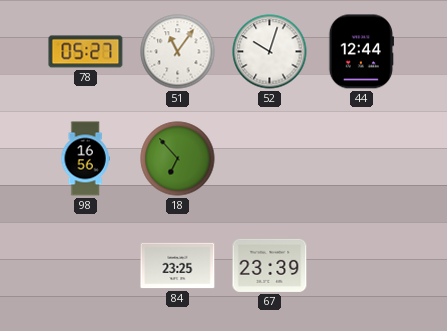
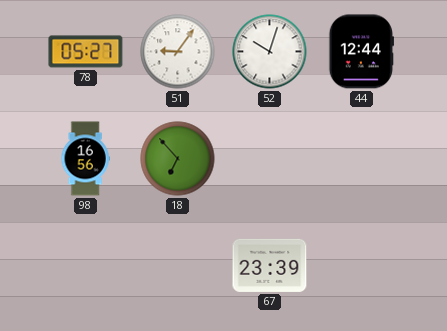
51: 11:06 -> 9:06
84: 23:25 -> none
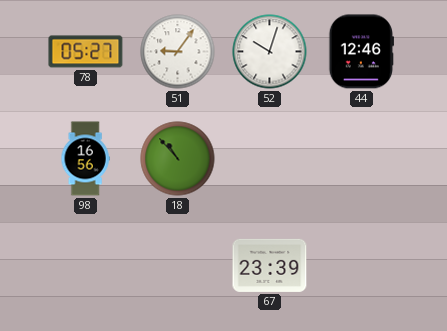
44: 12:44 -> 12:46
18: 6:53 -> 10:53
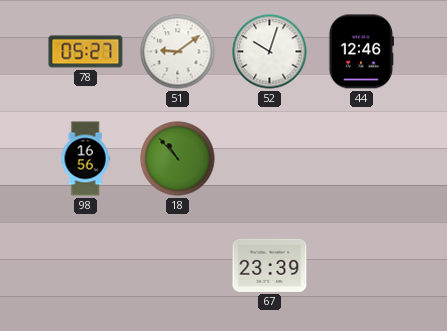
51: 9:06 -> 9:09
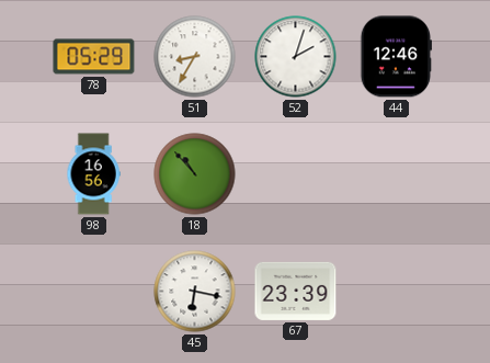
78: 05:27 -> 05:29
51: 9:09 -> 8:35
52: 10:03 -> 2:03
45: none -> 6:17
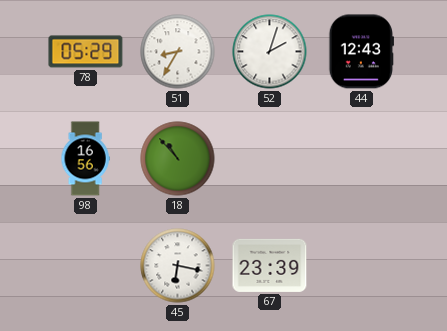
44: 12:46 -> 12:43
